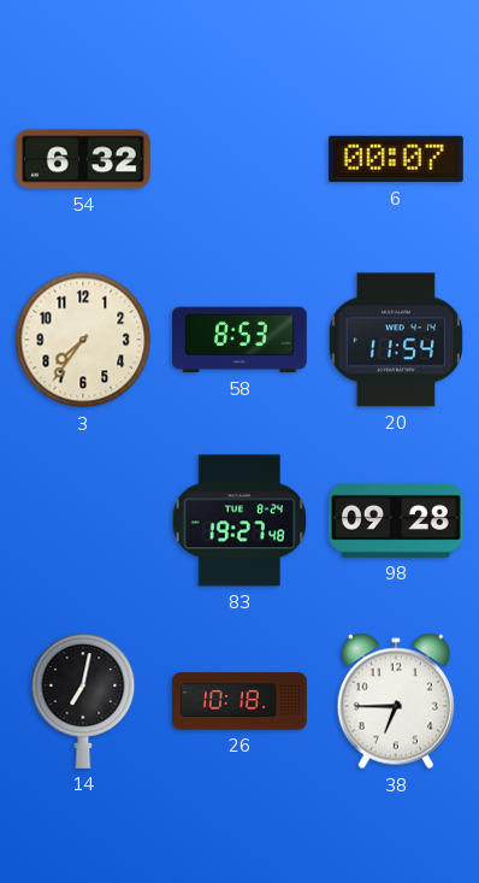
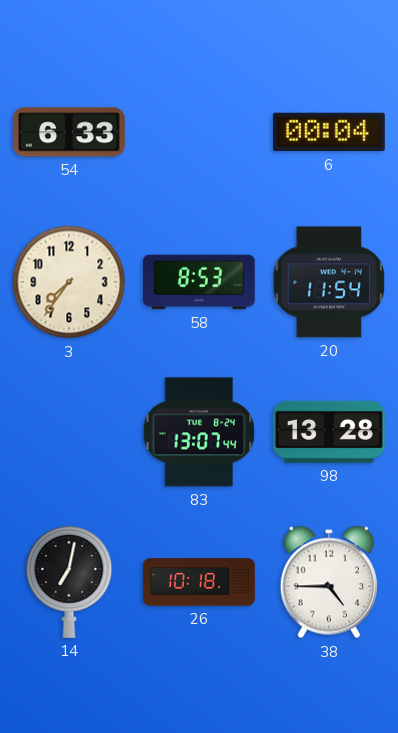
54: 6:32 -> 6:33
6: 00:07 -> 00:04
83: 19:27 -> 13:07
98: 09:28 -> 13:28
38: 6:45 -> 4:45
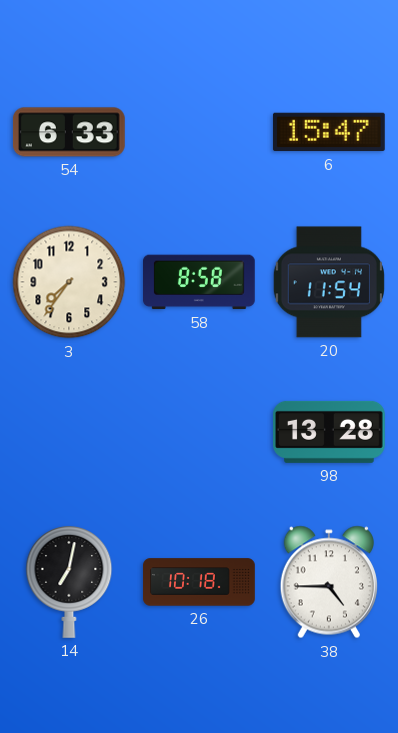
6: 00:04 -> 15:47
58: 8:53 -> 8:58
83: 13:07 -> none
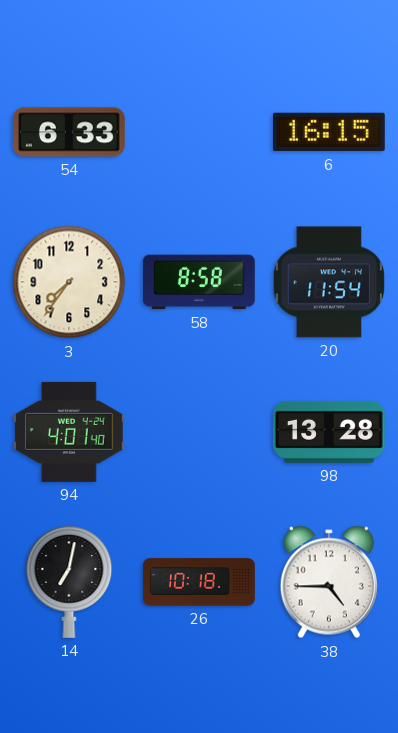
6: 15:47 -> 16:15
94: none -> 4:01
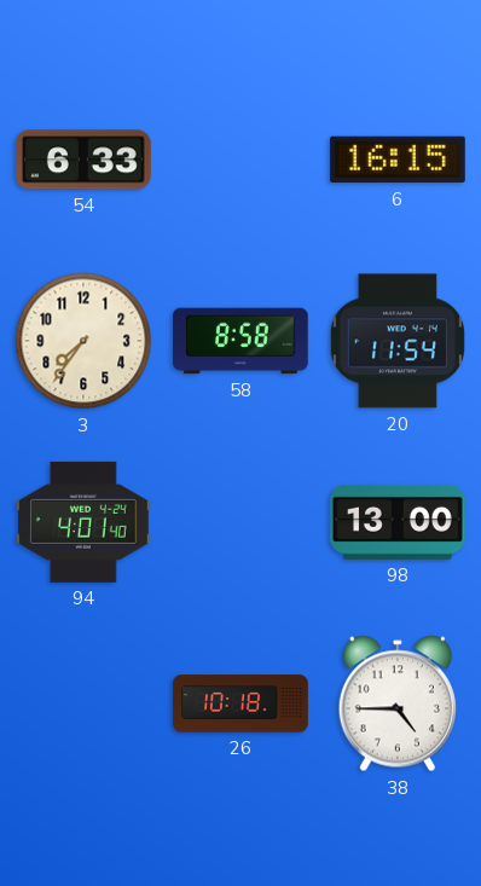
98: 13:28 -> 13:00
14: 7:02 -> none
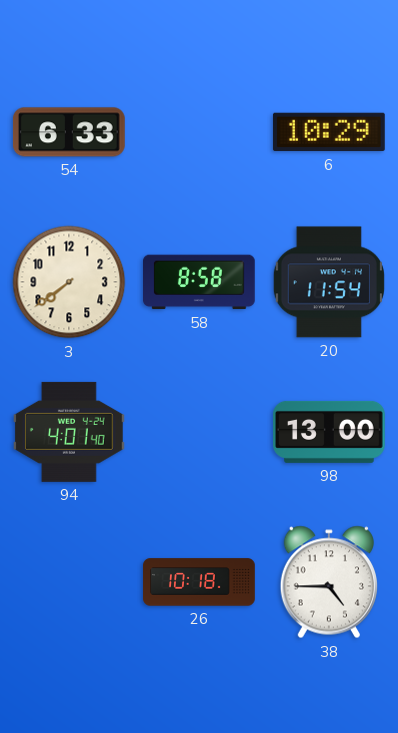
6: 16:15 -> 10:29
3: 7:36 -> 7:39
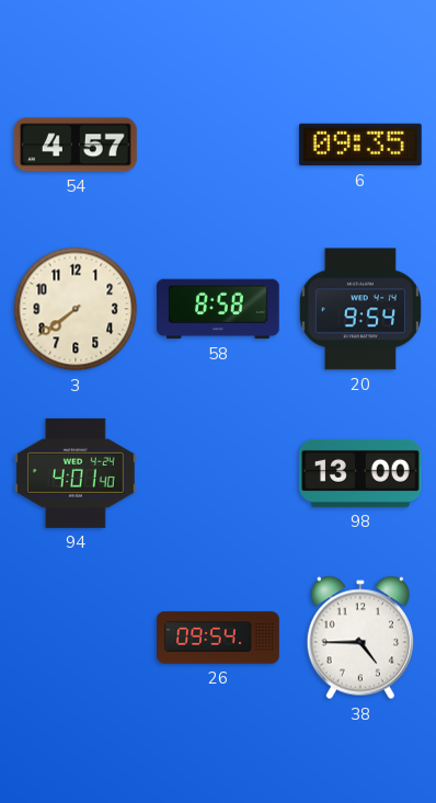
54: 6:33 -> 4:57
6: 10:29 -> 09:35
20: 11:54 -> 9:54
26: 10:18 -> 09:54
